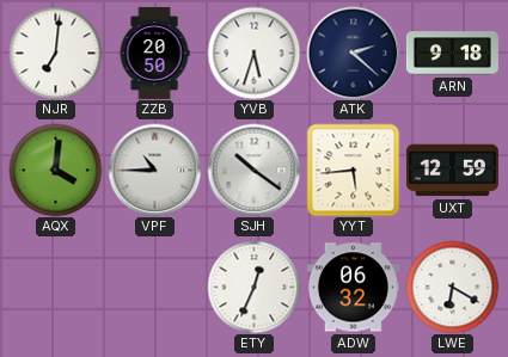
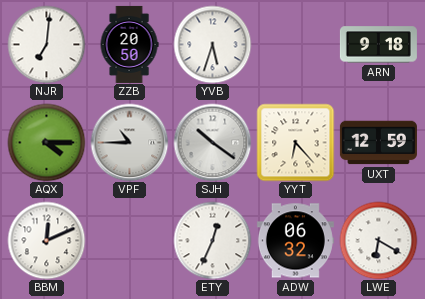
ATK: 2:22 -> none
AQX: 4:01 -> 4:15
YYT: 5:44 -> 6:23
BBM: none -> 12:11
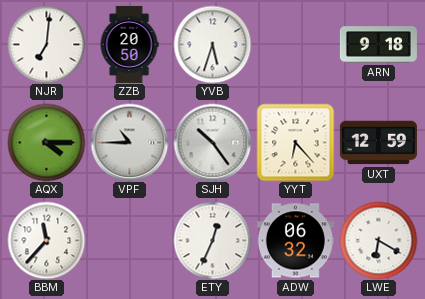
SJH: 10:21 -> 10:24
BBM: 12:11 -> 11:37
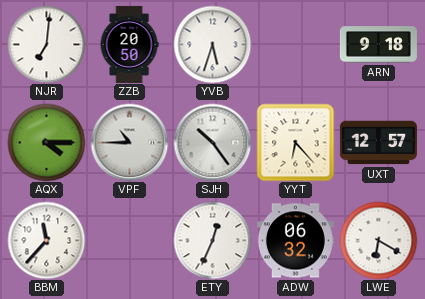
UXT: 12:59 -> 12:57
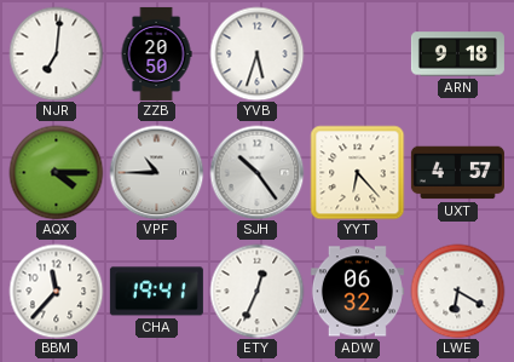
UXT: 12:57 -> 4:57
CHA: none -> 19:41
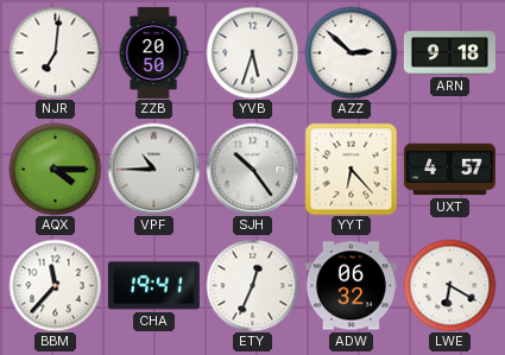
AZZ: none -> 2:52
